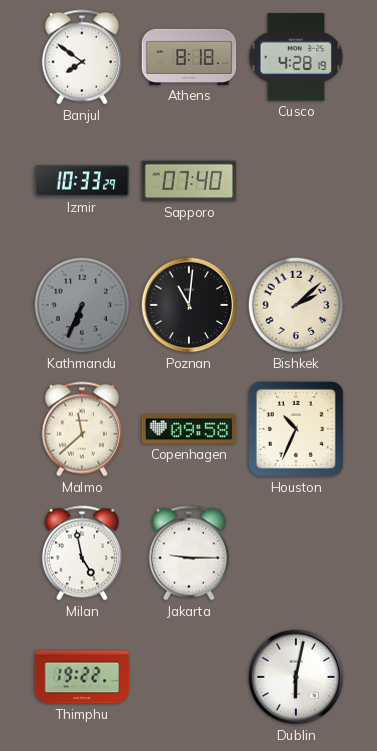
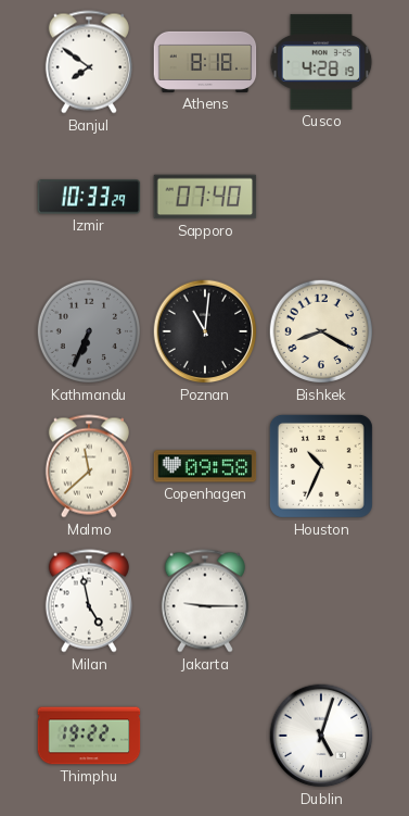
Bishkek: 2:08 -> 8:20
Dublin: 6:02 -> 5:03
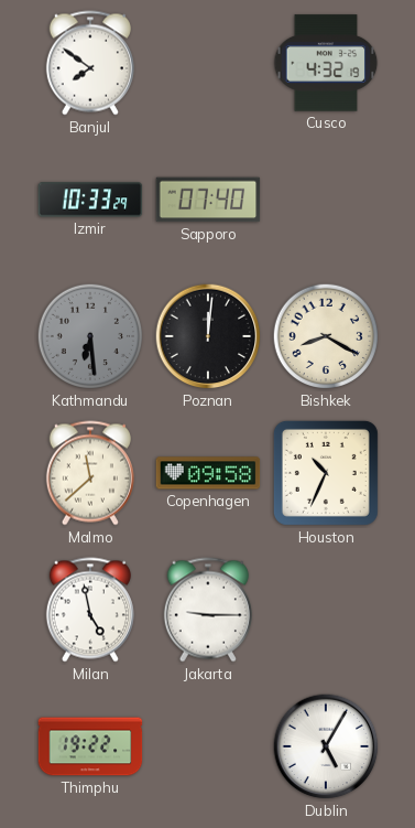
Athens: 8:18 -> none
Cusco: 4:28 -> 4:32
Kathmandu: 6:34 -> 6:29
Poznan: 11:01 -> 12:01
Dublin: 5:03 -> 5:05
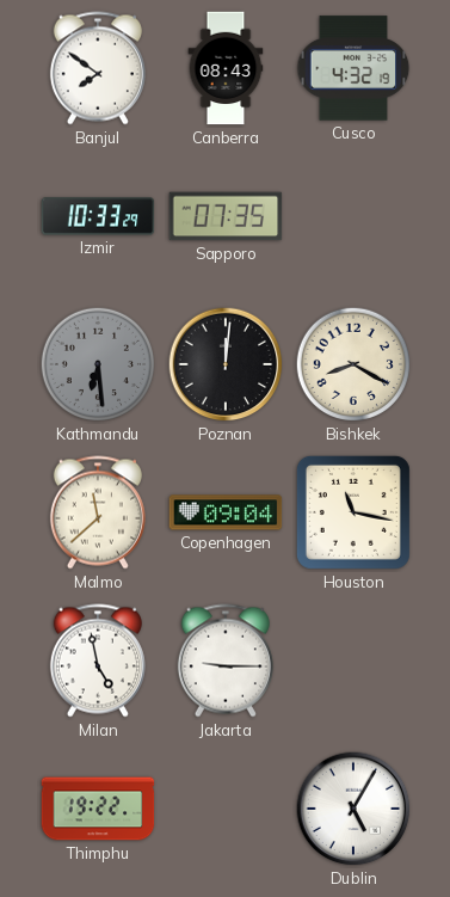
Canberra: none -> 08:43
Sapporo: 07:40 -> 07:35
Copenhagen: 09:58 -> 09:04
Houston: 10:34 -> 11:17
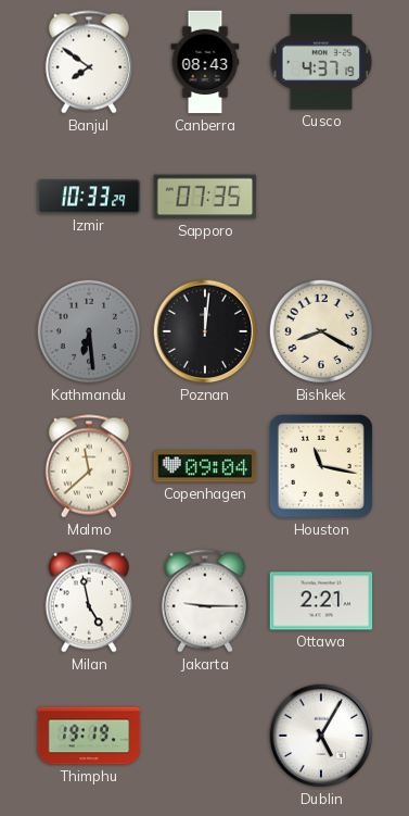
Cusco: 4:32 -> 4:37
Ottawa: none -> 2:21
Thimphu: 19:22 -> 19:19
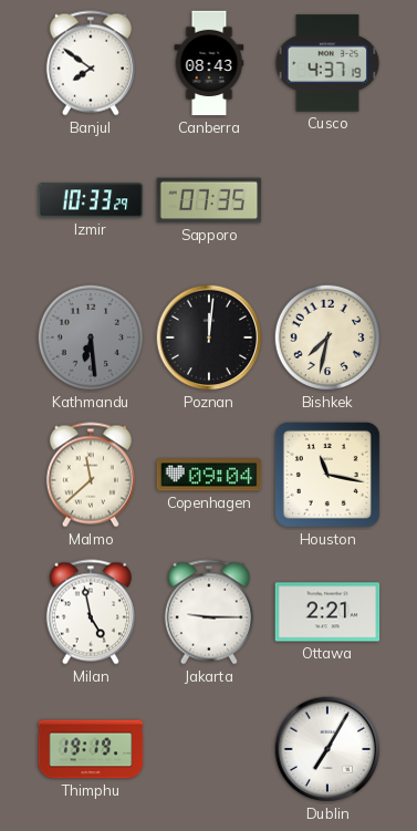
Bishkek: 8:20 -> 7:32
Dublin: 5:05 -> 7:05
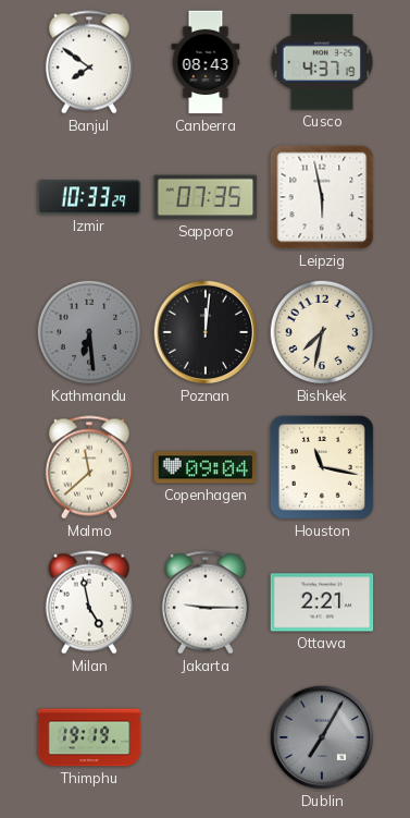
Leipzig: none -> 5:58
Dublin dial: white -> grey
